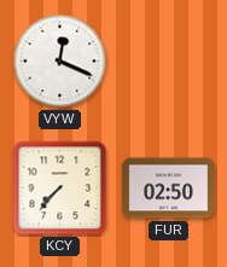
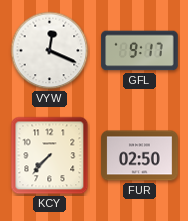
GFL: none -> 9:17
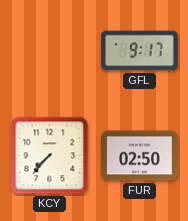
VYW: 12:19 -> none
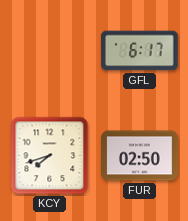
GFL: 9:17 -> 6:17
KCY: 7:37 -> 7:42
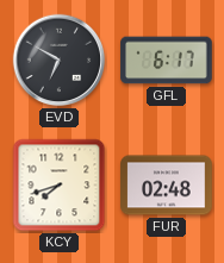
EVD: none -> 6:50
FUR: 02:50 -> 02:48
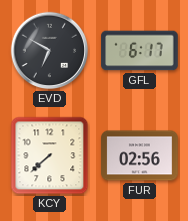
KCY: 7:42 -> 7:38
FUR: 02:48 -> 02:56
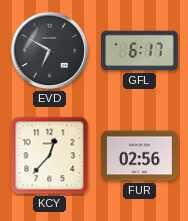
KCY: 7:38 -> 12:37
